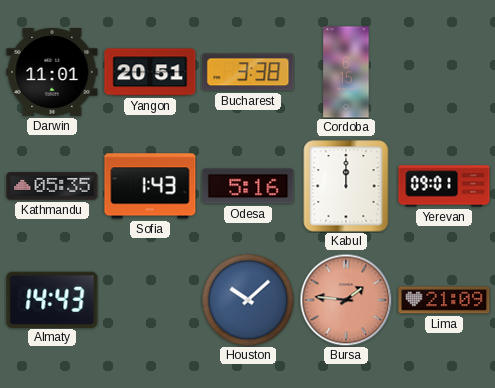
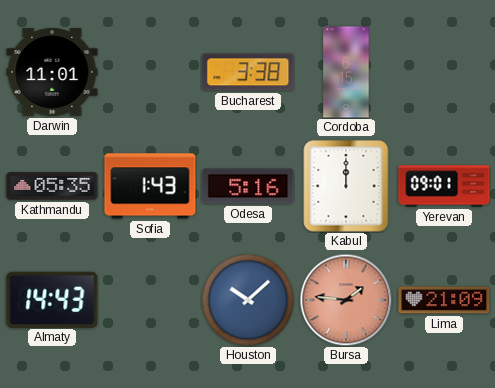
Yangon: 20:51 -> none
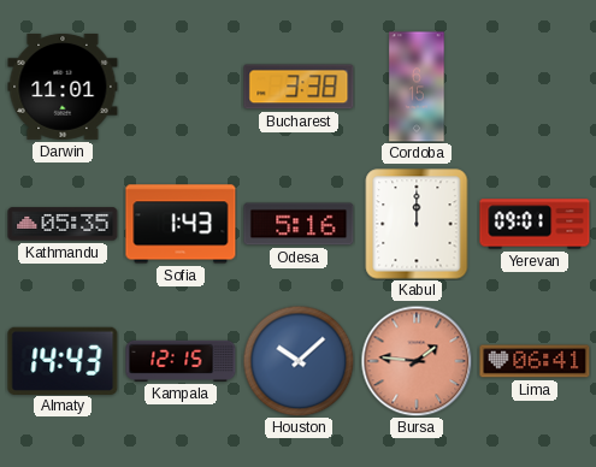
Kampala: none -> 12:15
Lima: 21:09 -> 06:41
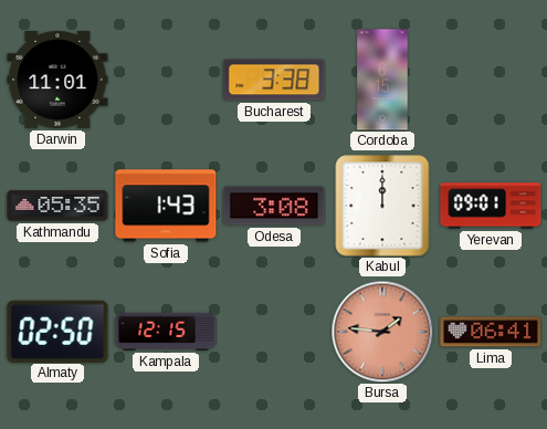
Odesa: 5:16 -> 3:08
Almaty: 14:43 -> 02:50
Houston: 10:08 -> none
